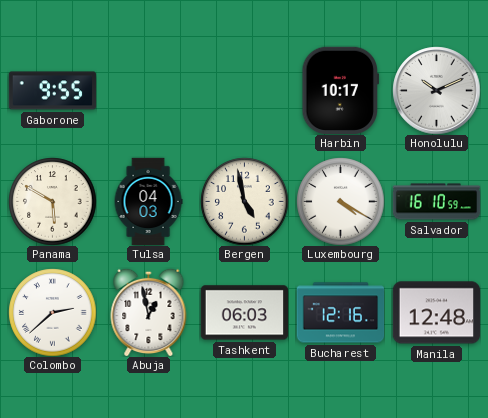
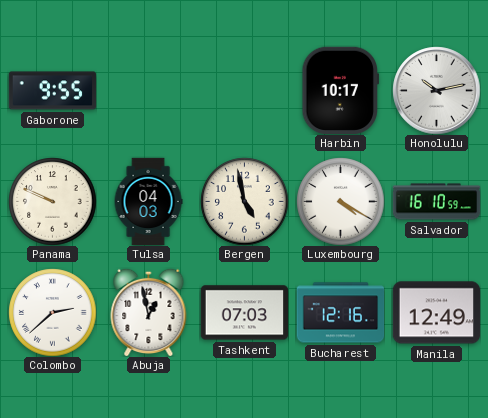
Honolulu: 10:11 -> 10:13
Panama: 5:50 -> 9:49
Tashkent: 06:03 -> 07:03
Manila: 12:48 -> 12:49
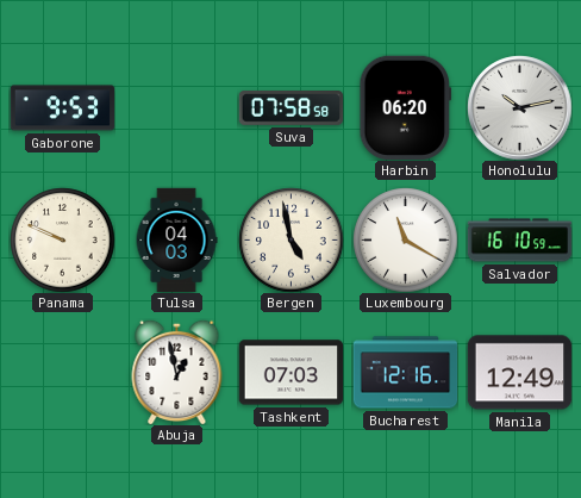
Gaborone: 9:55 -> 9:53
Suva: none -> 07:58
Harbin: 10:17 -> 06:20
Luxembourg: 4:20 -> 11:20
Colombo: 2:38 -> none
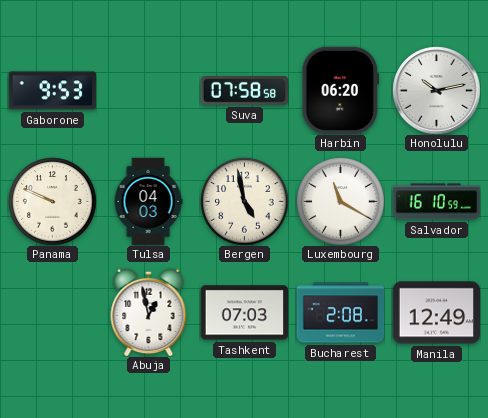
Bucharest: 12:16 -> 2:08
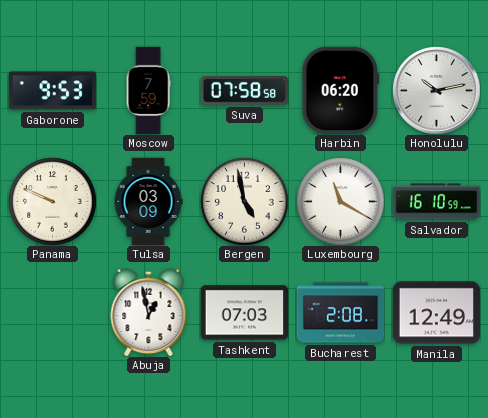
Moscow: none -> 7:59
Tulsa: 04:03 -> 03:09
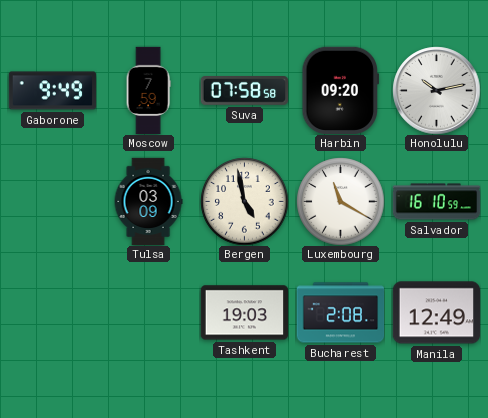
Gaborone: 9:53 -> 9:49
Harbin: 06:20 -> 09:20
Panama: 9:49 -> none
Abuja: 12:58 -> none
Tashkent: 07:03 -> 19:03
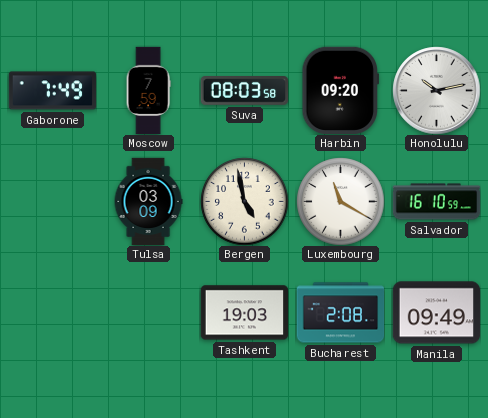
Gaborone: 9:49 -> 7:49
Suva: 07:58 -> 08:03
Manila: 12:49 -> 09:49
